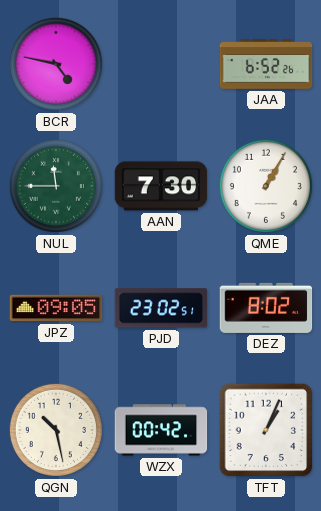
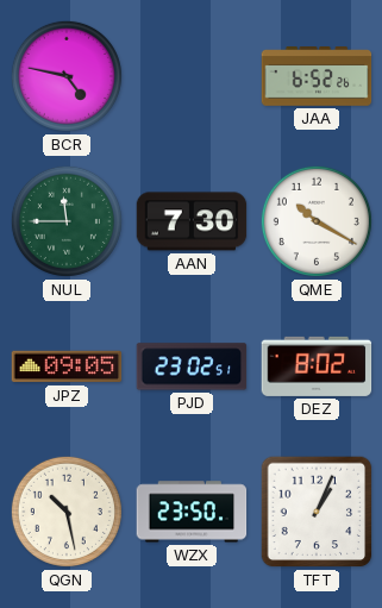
QME: 1:05 -> 10:20
WZX: 00:42 -> 23:50
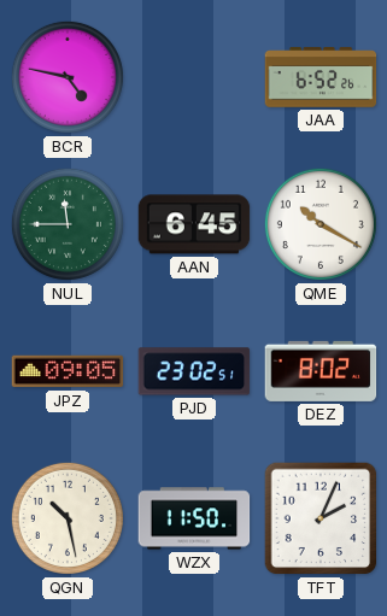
AAN: 7:30 -> 6:45
WZX: 23:50 -> 11:50
TFT: 1:04 -> 2:04
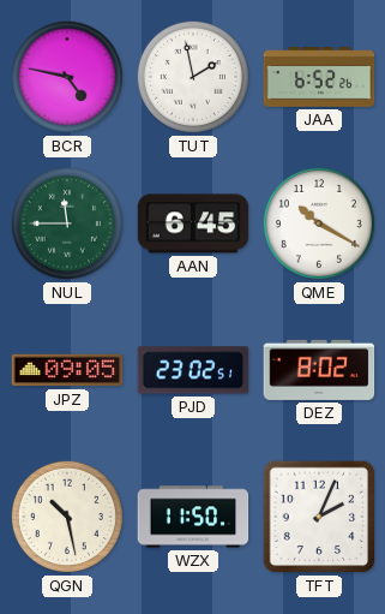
TUT: none -> 1:58
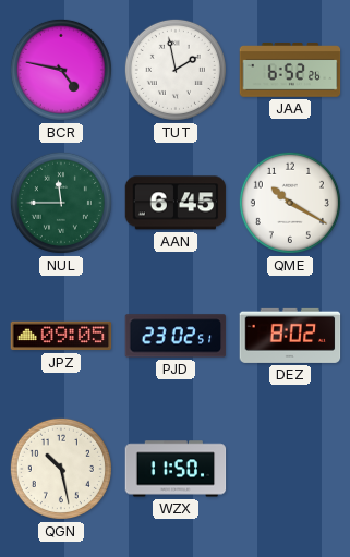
TFT: 2:04 -> none
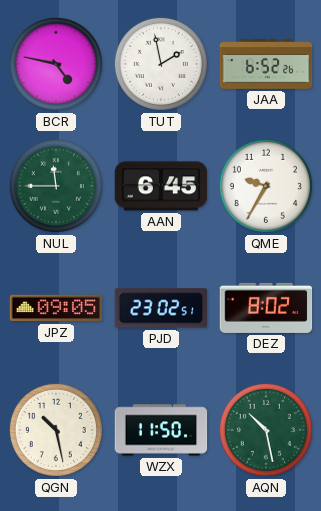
QME: 10:20 -> 9:35
AQN: none -> 10:28
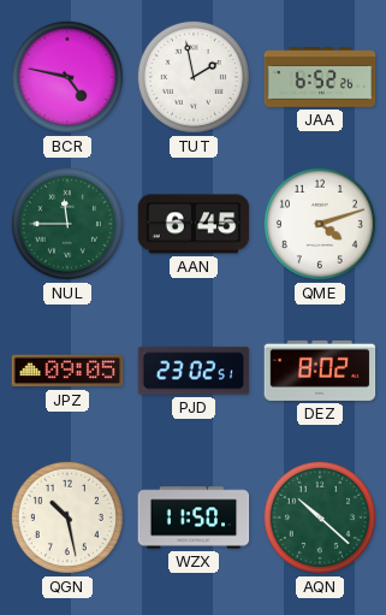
QME: 9:35 -> 4:12
AQN: 10:28 -> 10:22
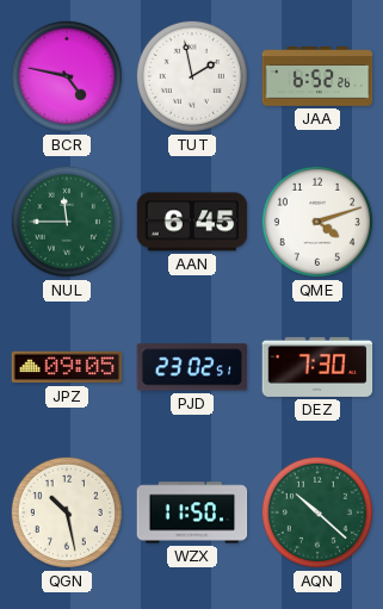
DEZ: 8:02 -> 7:30
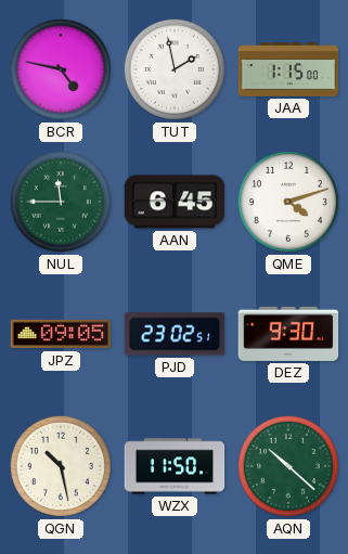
JAA: 6:52 -> 1:15
DEZ: 7:30 -> 9:30
